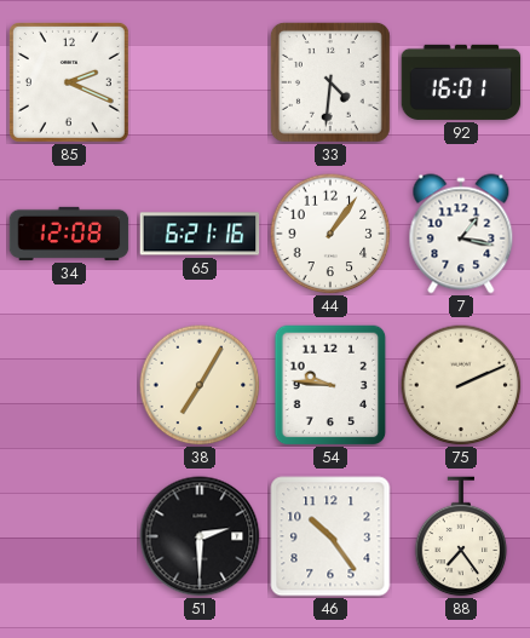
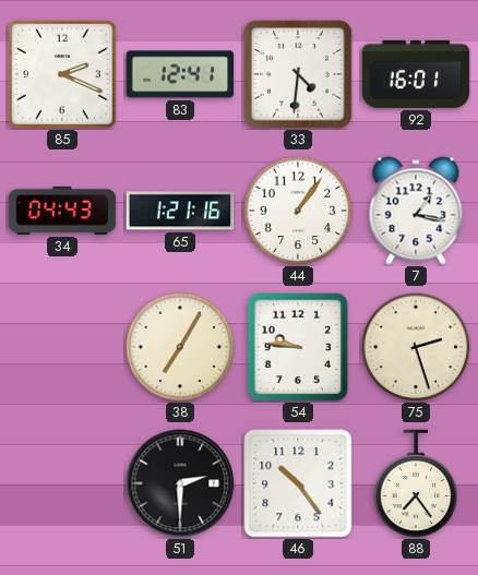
83: none -> 12:41
34: 12:08 -> 04:43
65: 6:21 -> 1:21
75: 2:11 -> 2:27
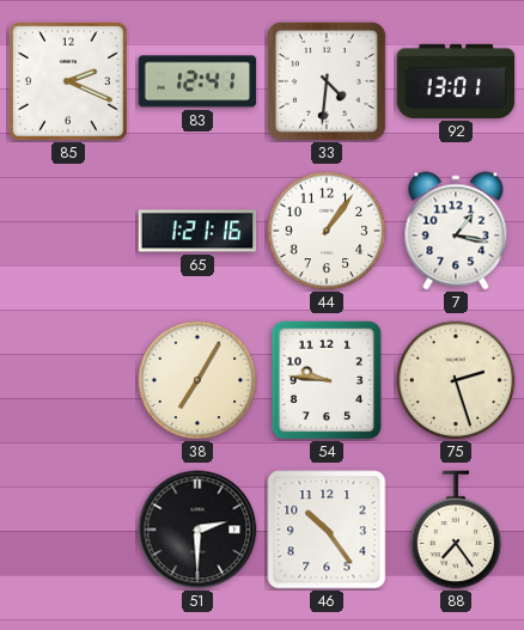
92: 16:01 -> 13:01
34: 04:43 -> none
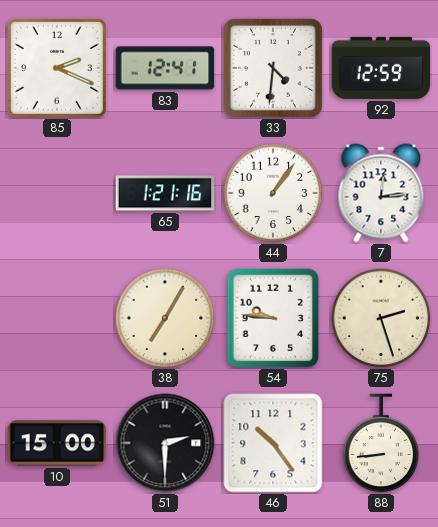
92: 13:01 -> 12:59
7: 1:17 -> 12:14
10: none -> 15:00
88: 7:24 -> 8:44
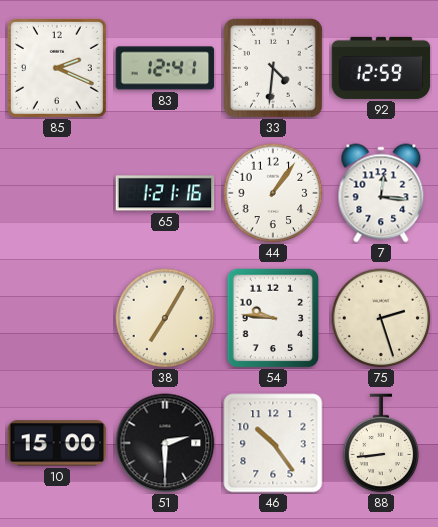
7: 12:14 -> 12:16
